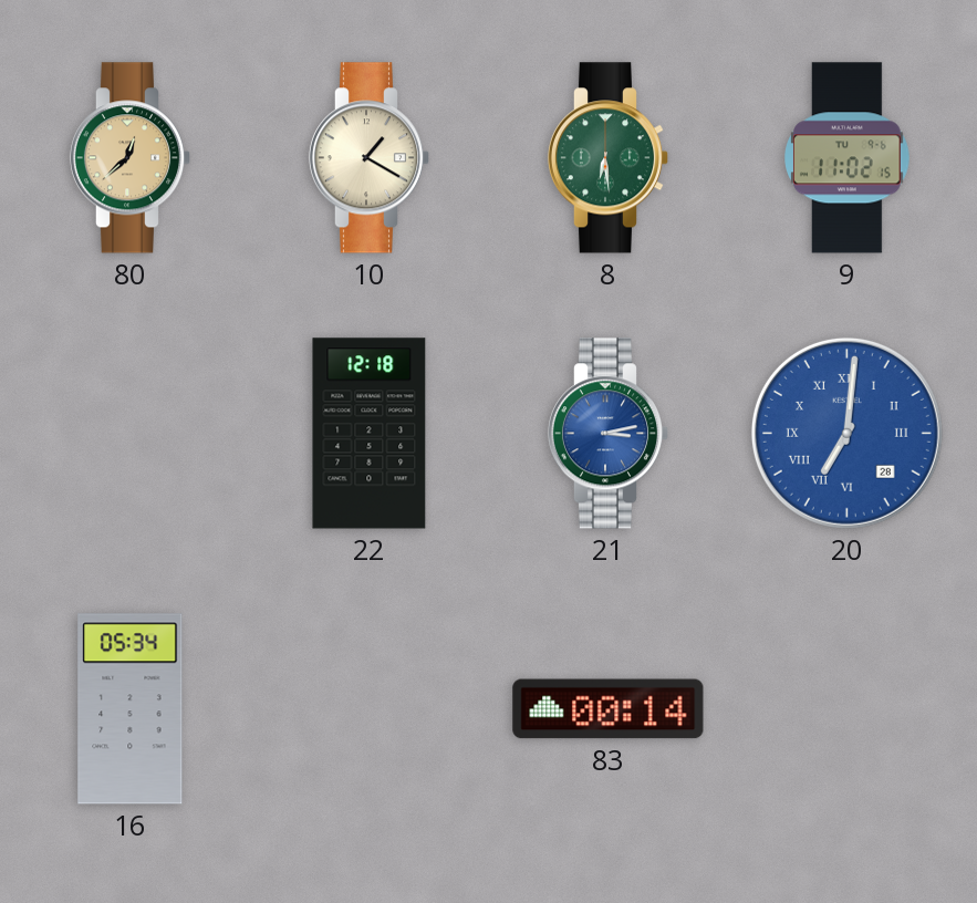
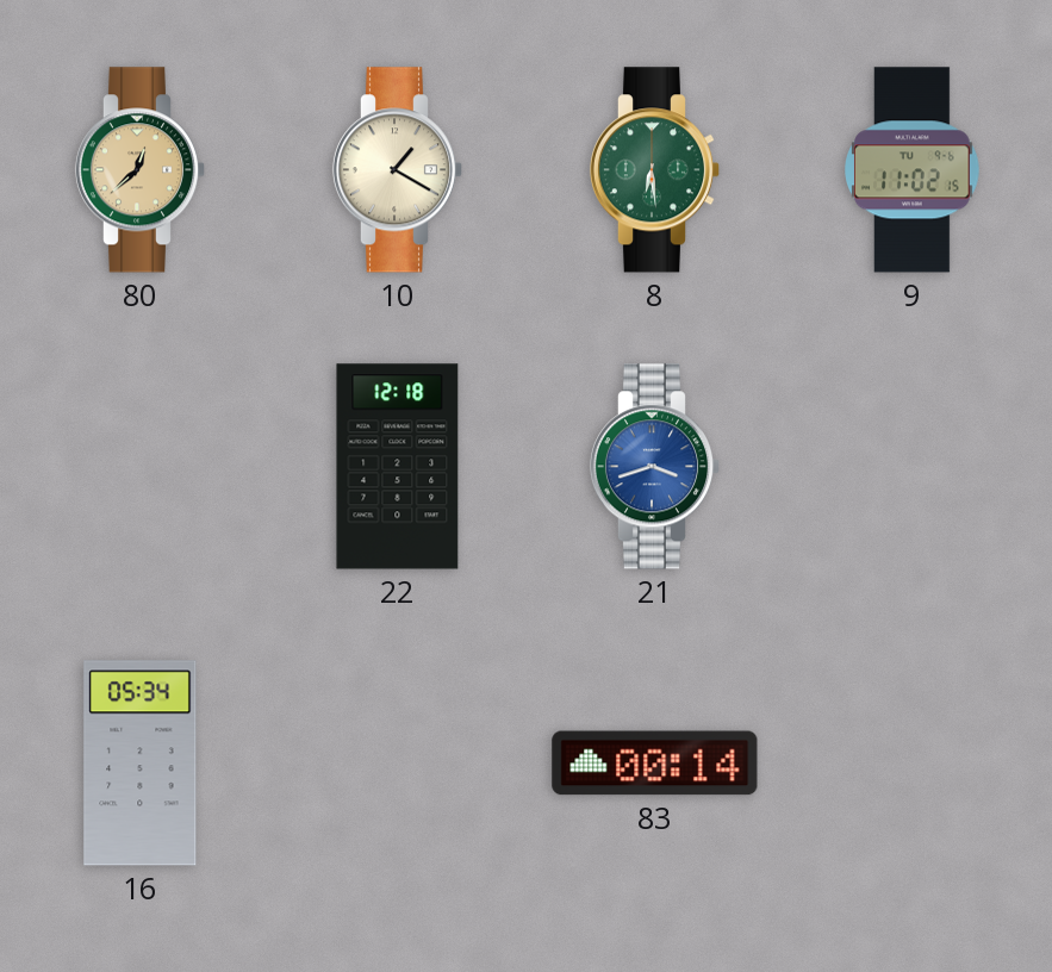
21: 3:13 -> 3:42
20: 7:01 -> none
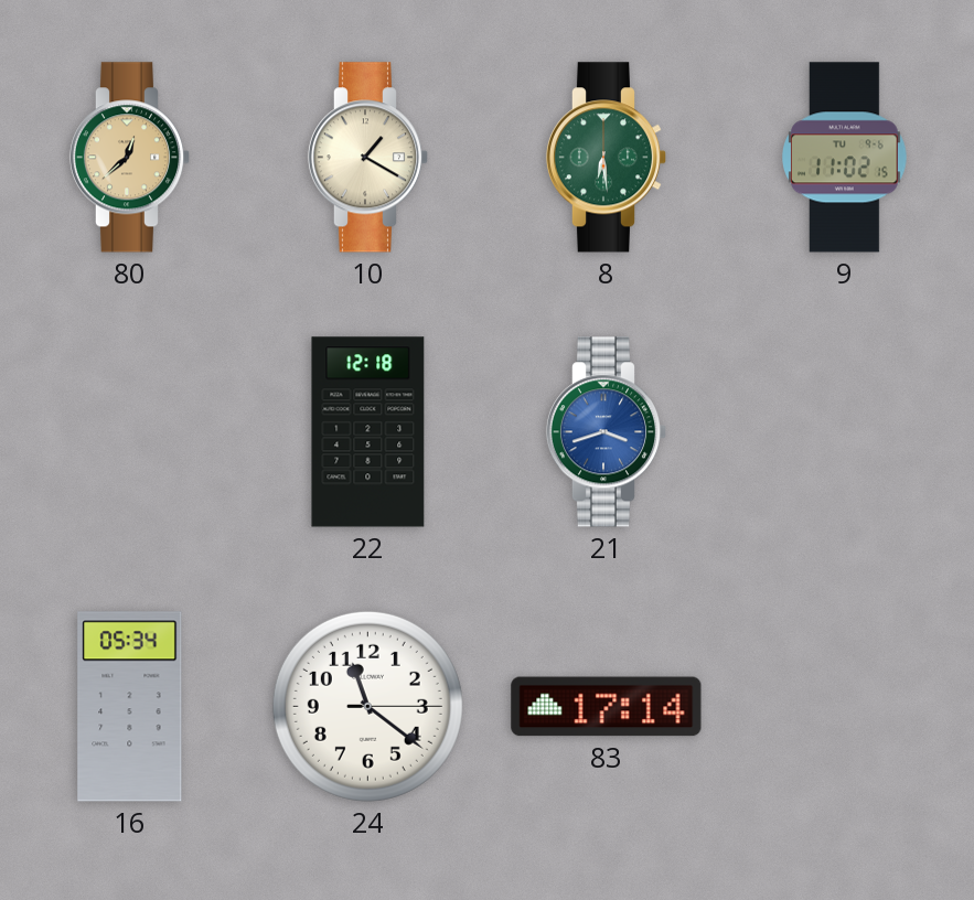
24: none -> 11:21
83: 00:14 -> 17:14
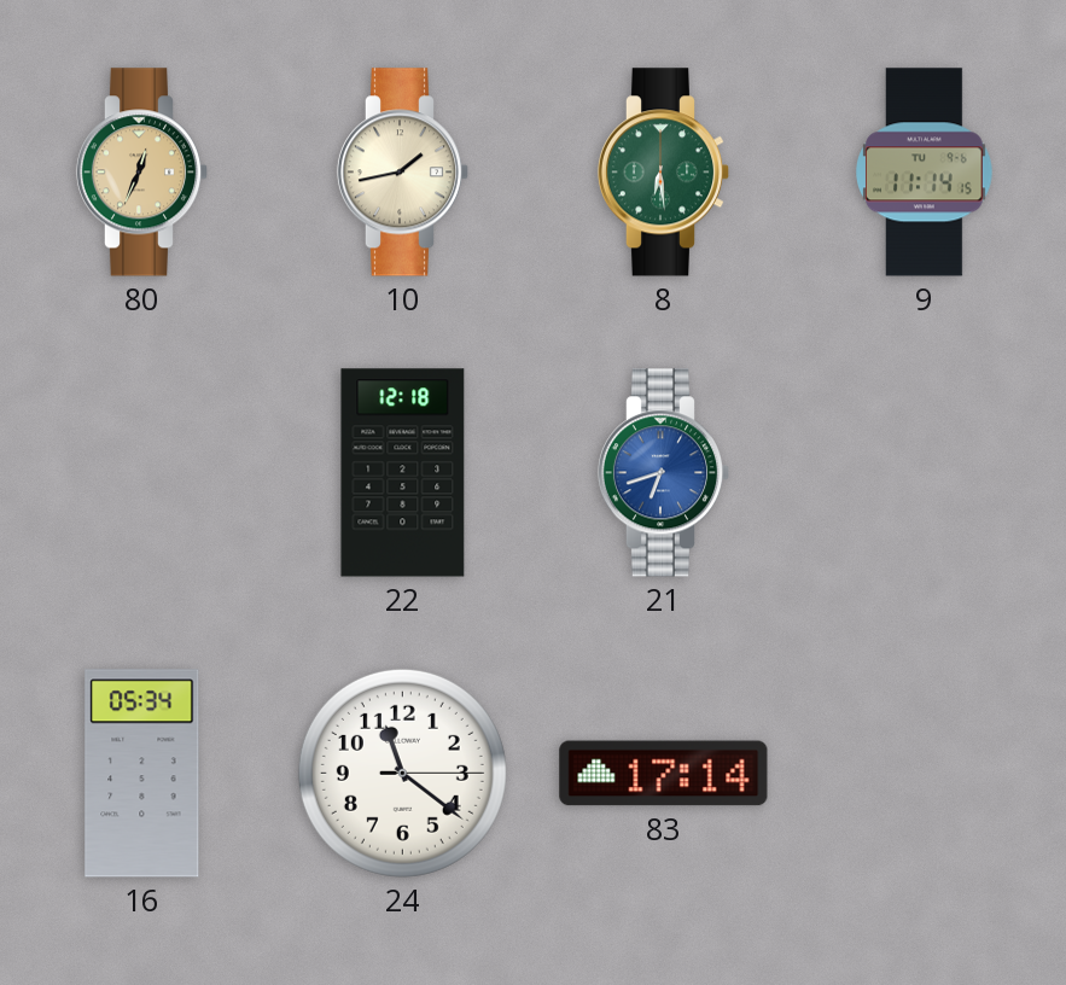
80: 12:38 -> 12:34
10: 1:20 -> 1:43
9: 11:02 -> 11:14
21: 3:42 -> 6:42
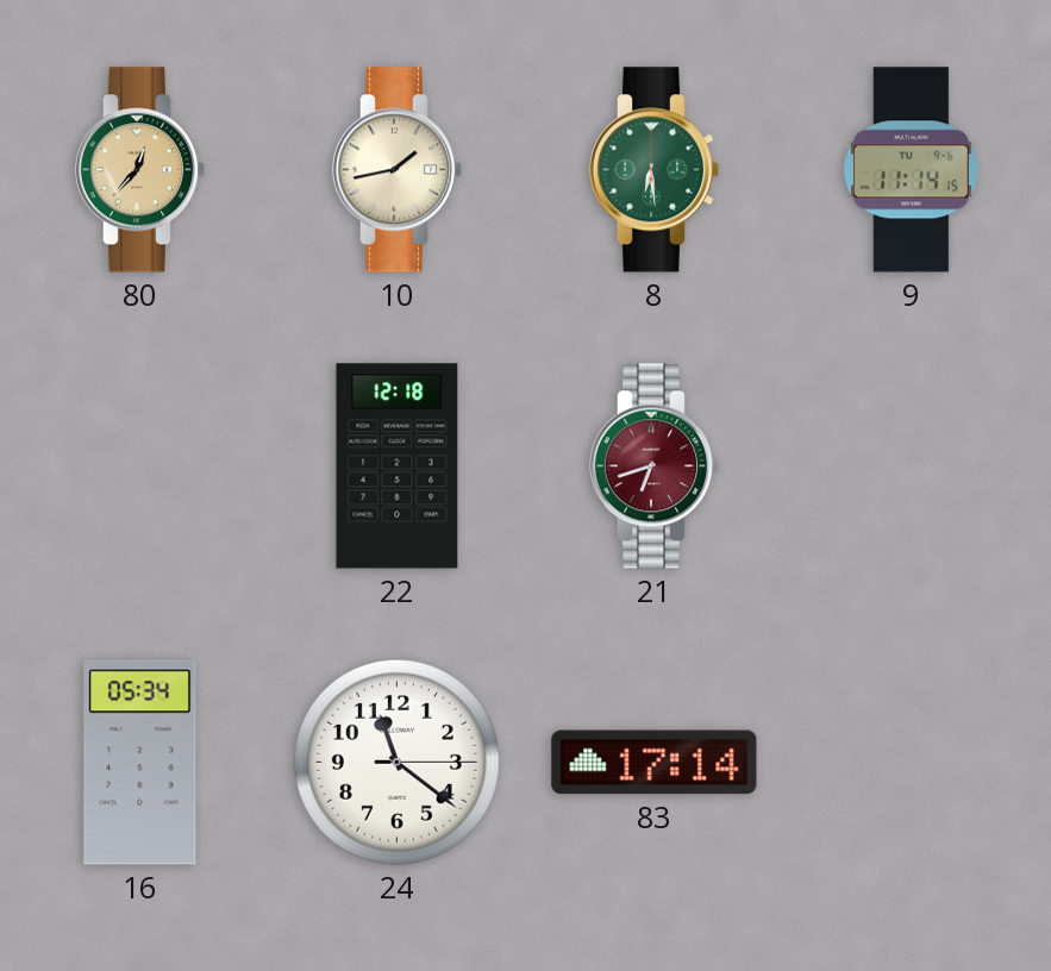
80: 12:34 -> 12:37
21 dial: blue -> burgundy
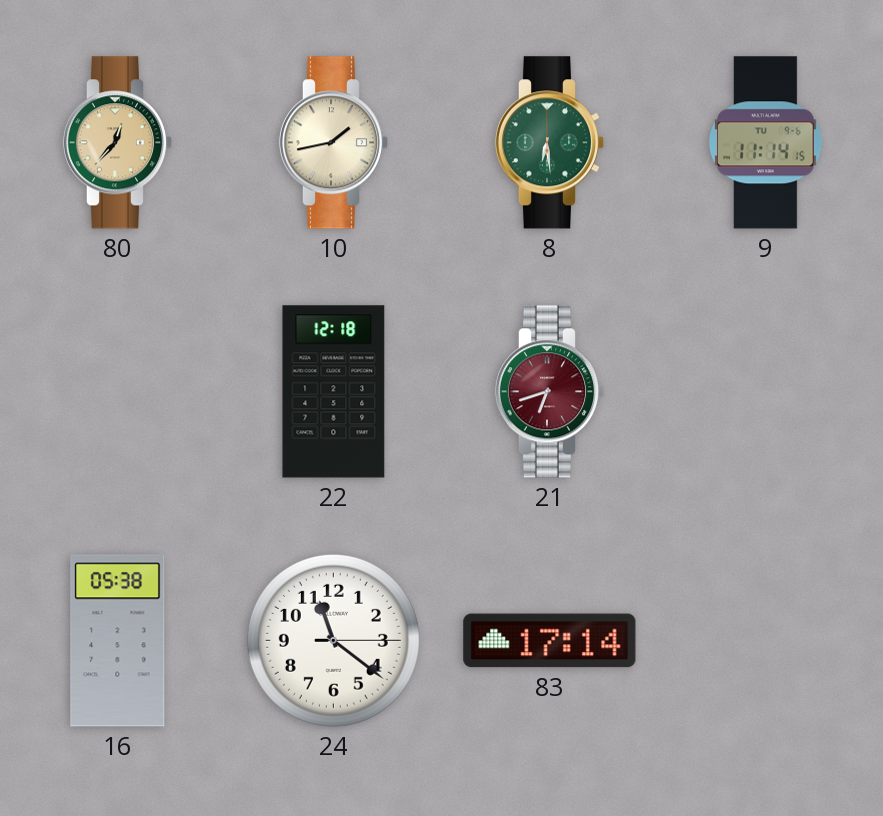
16: 05:34 -> 05:38
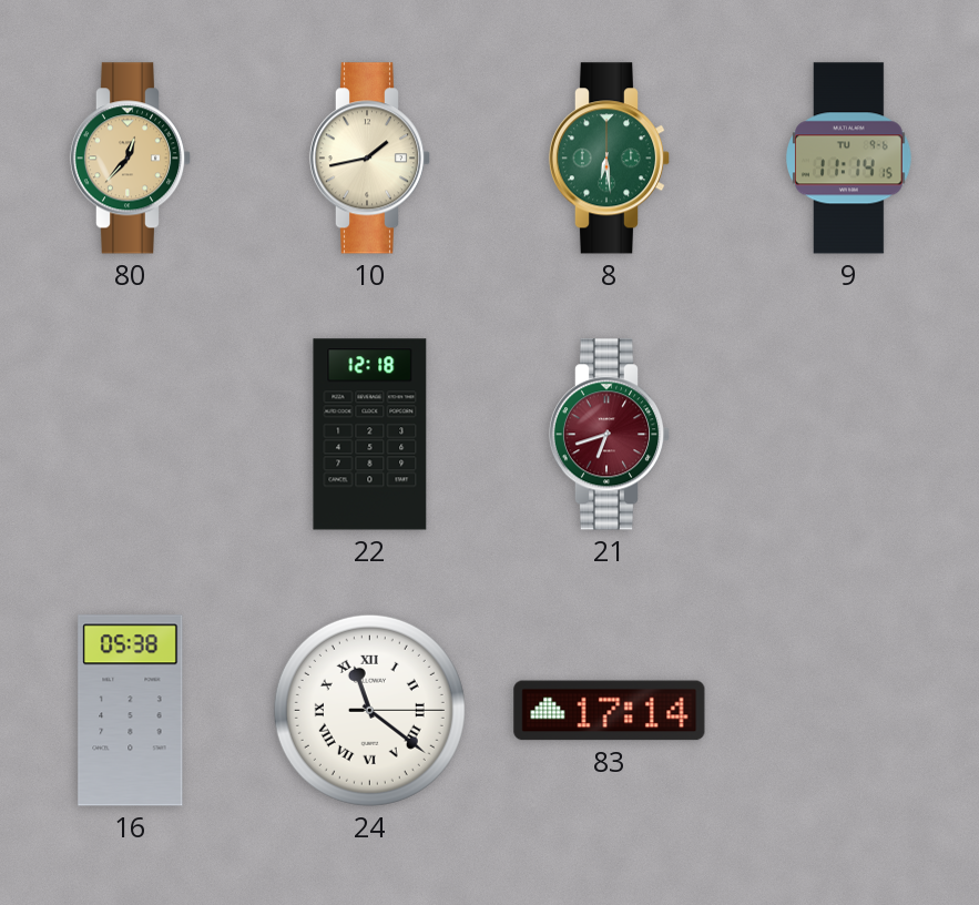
24 numerals: Arabic -> Roman
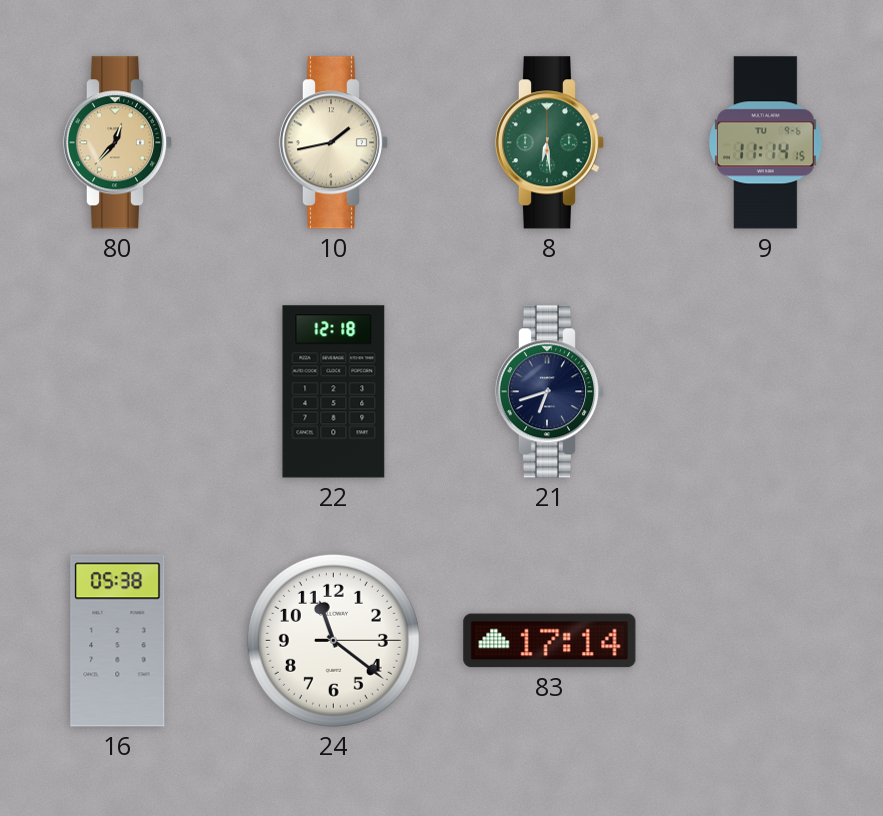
21 dial: burgundy -> navy
24 numerals: Roman -> Arabic
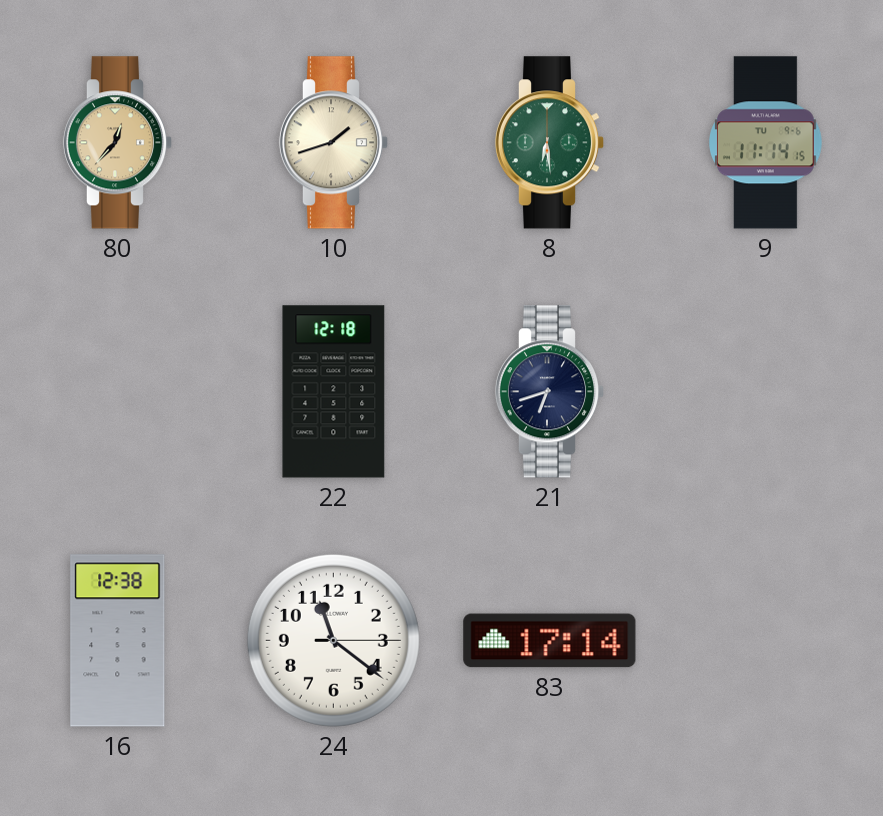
10: 1:43 -> 1:42
16: 05:38 -> 12:38
